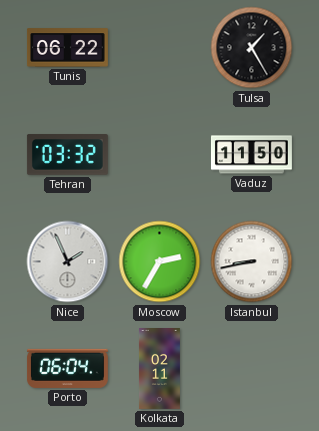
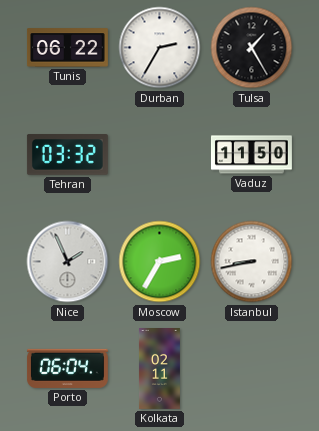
Durban: none -> 2:35
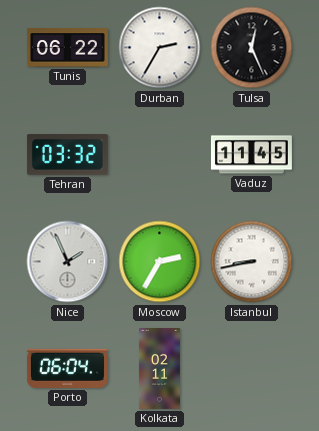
Tulsa: 1:25 -> 12:26
Vaduz: 11:50 -> 11:45
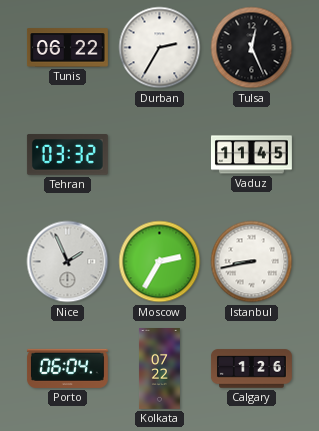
Kolkata: 02:11 -> 07:22
Calgary: none -> 1:26
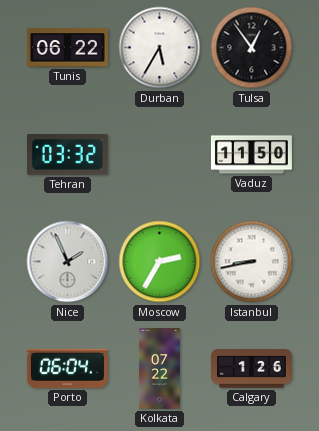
Durban: 2:35 -> 5:35
Tulsa: 12:26 -> 12:54
Vaduz: 11:45 -> 11:50
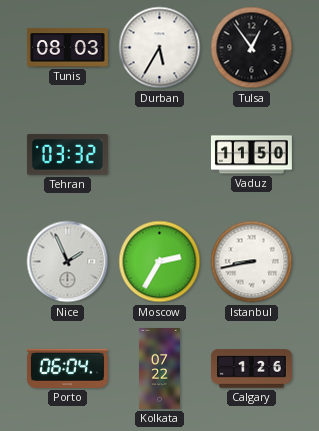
Tunis: 06:22 -> 08:03
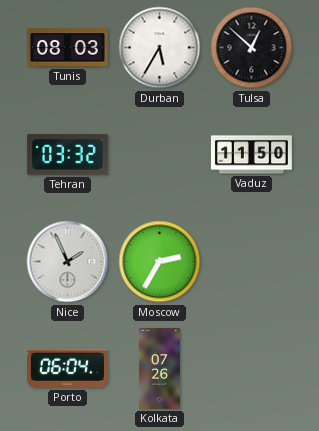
Tulsa: 12:54 -> 12:52
Istanbul: 8:43 -> none
Kolkata: 07:22 -> 07:26
Calgary: 1:26 -> none
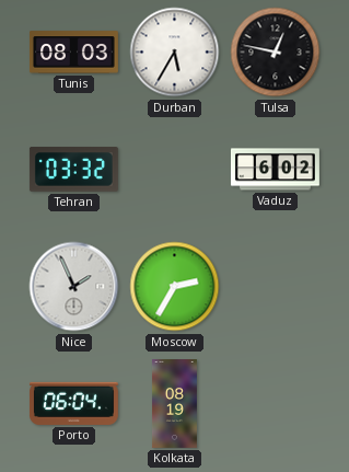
Tulsa: 12:52 -> 12:47
Vaduz: 11:50 -> 6:02
Kolkata: 07:26 -> 08:19
